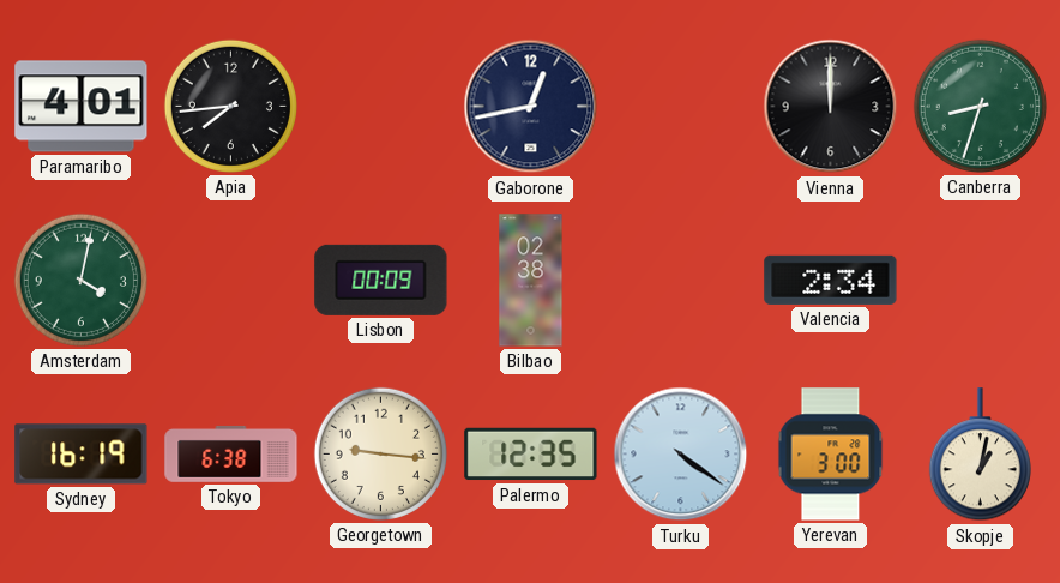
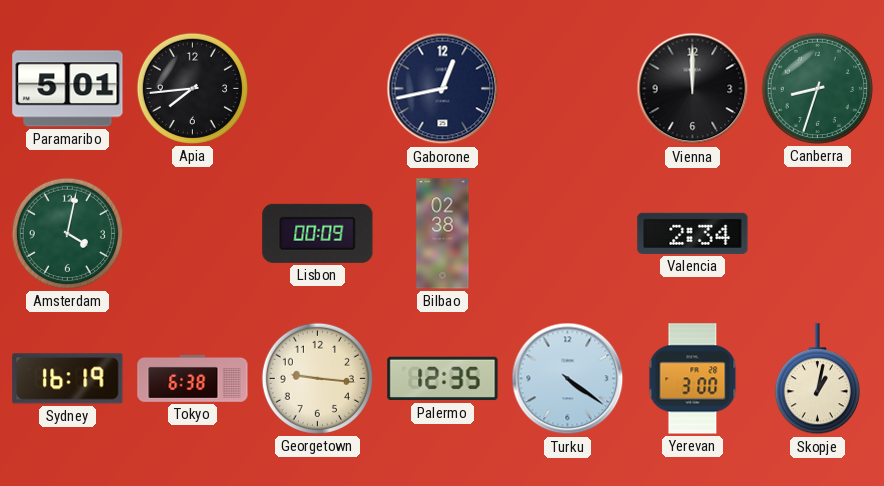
Paramaribo: 4:01 -> 5:01
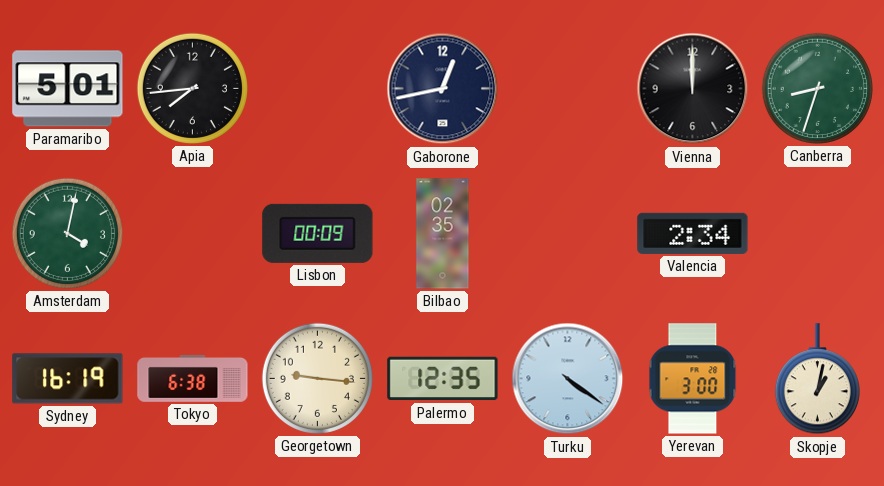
Bilbao: 02:38 -> 02:35
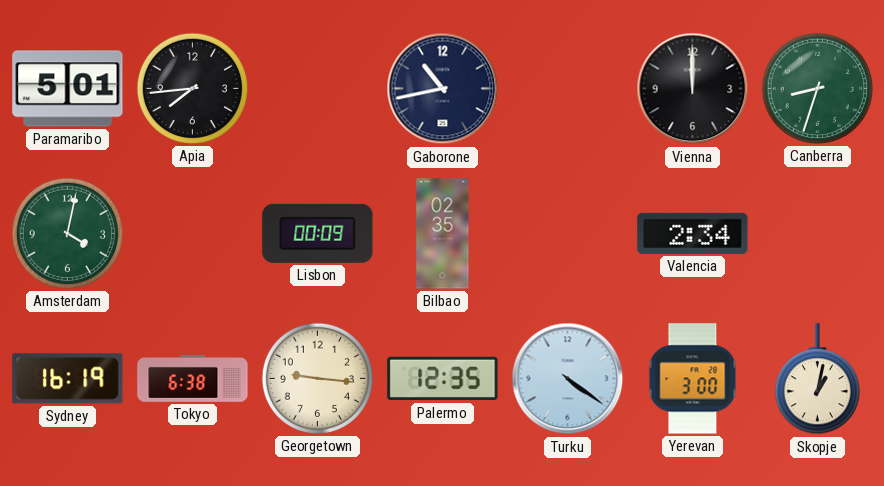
Gaborone: 12:43 -> 10:43
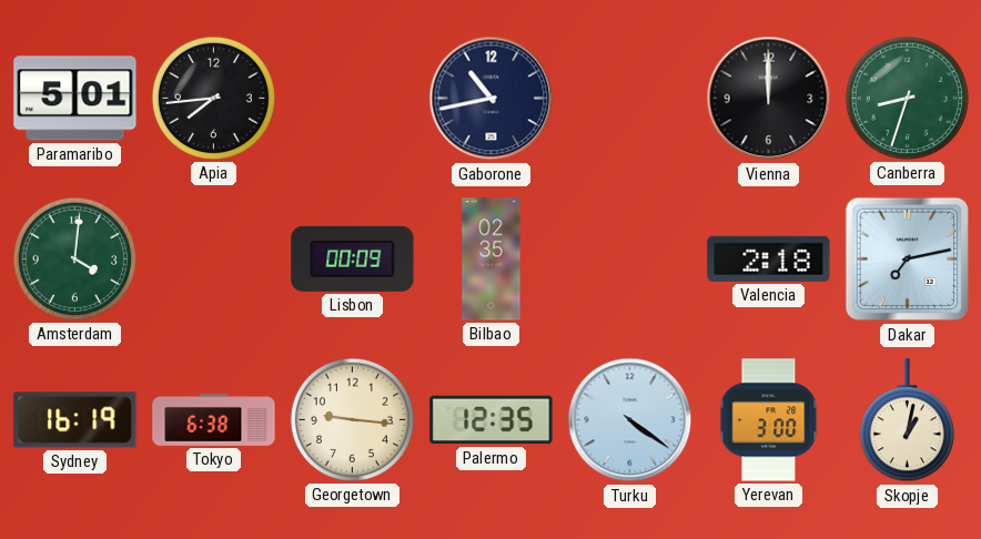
Amsterdam: 4:02 -> 4:01
Valencia: 2:34 -> 2:18
Dakar: none -> 7:13
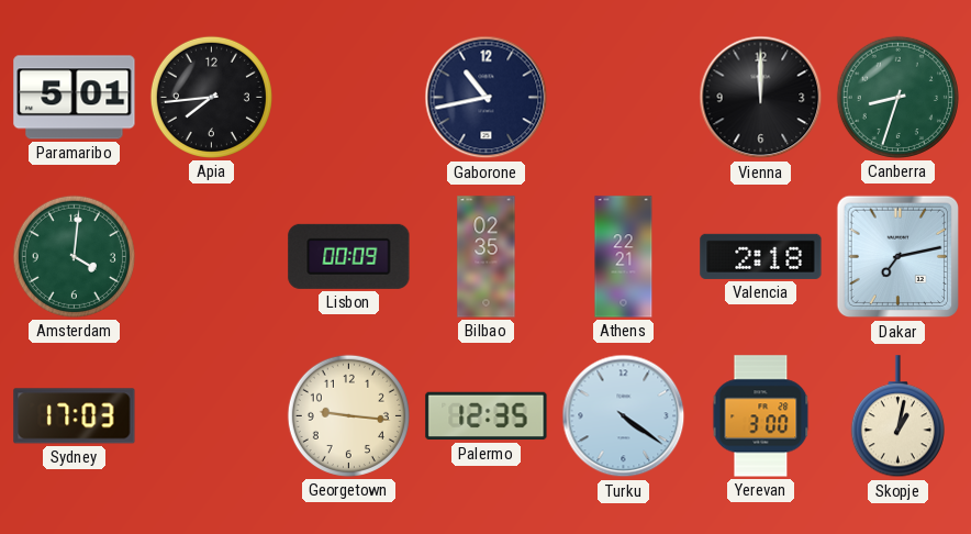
Athens: none -> 22:21
Sydney: 16:19 -> 17:03
Tokyo: 6:38 -> none
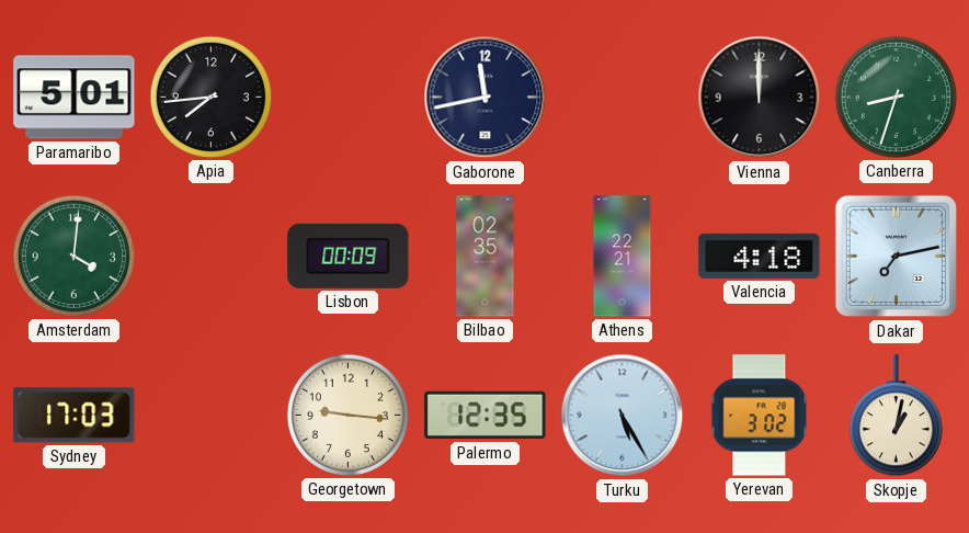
Gaborone: 10:43 -> 11:43
Valencia: 2:18 -> 4:18
Turku: 4:21 -> 5:25
Yerevan: 3:00 -> 3:02
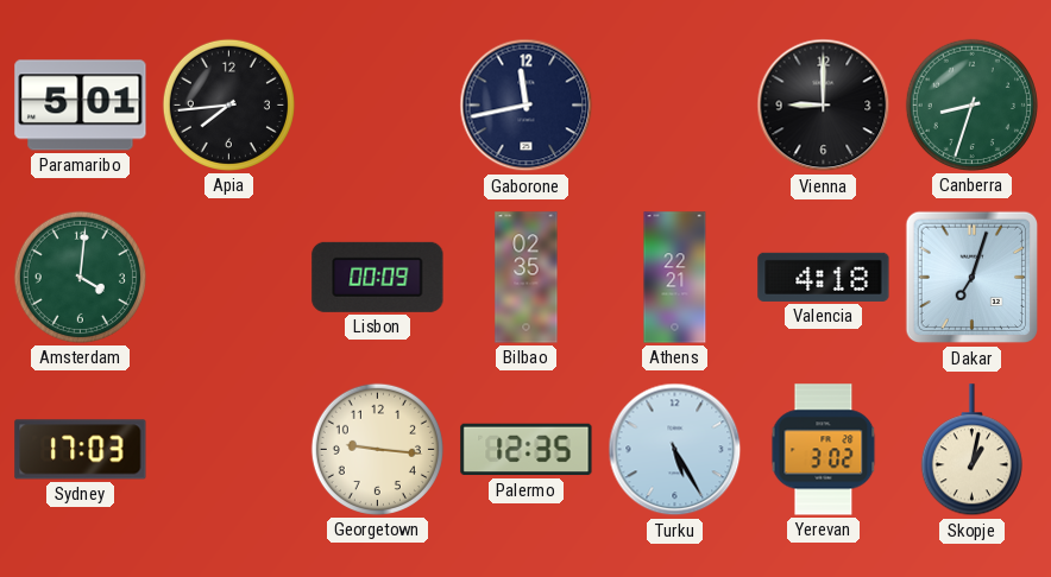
Vienna: 12:00 -> 9:00
Dakar: 7:13 -> 7:03
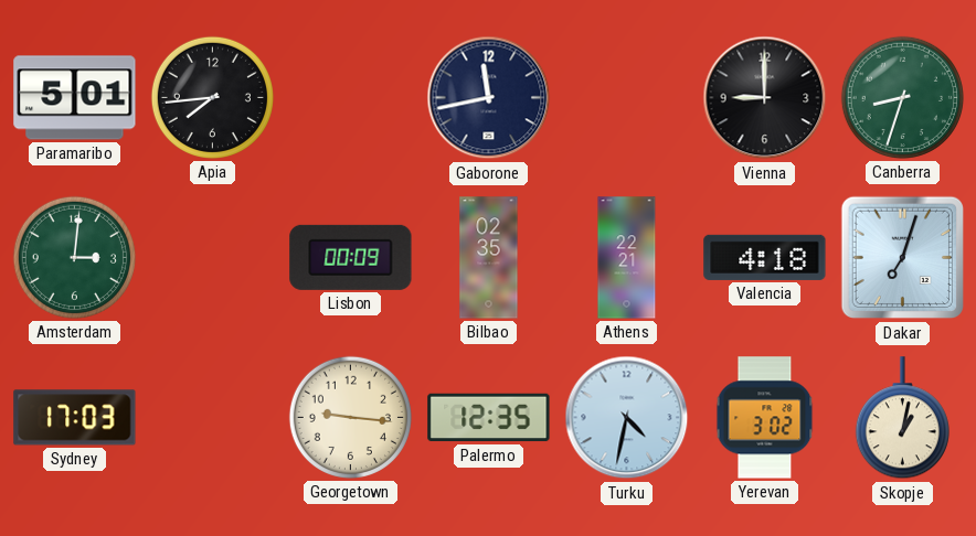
Amsterdam: 4:01 -> 3:01
Turku: 5:25 -> 4:32
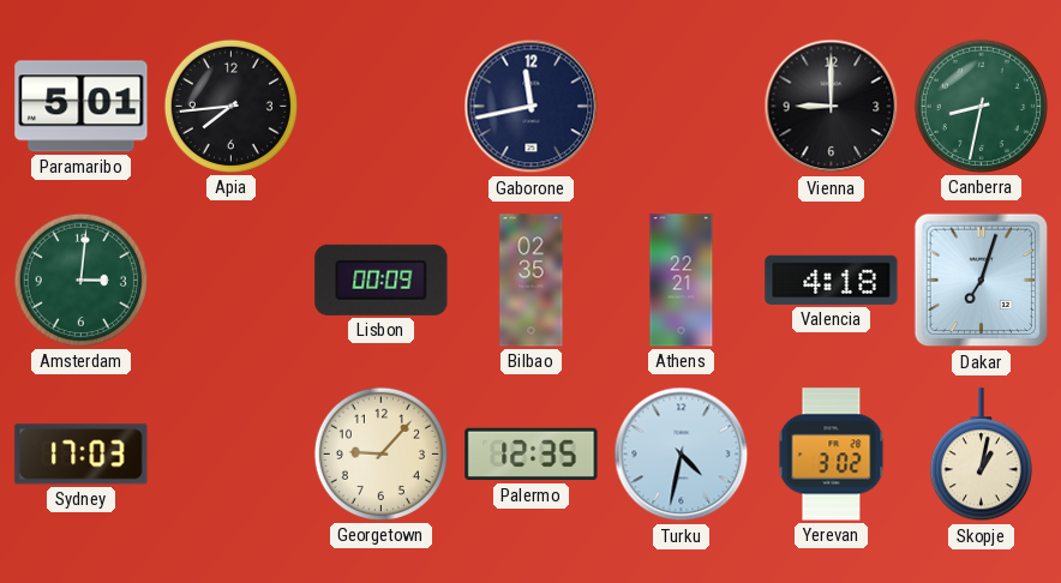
Canberra: 8:33 -> 8:32
Georgetown: 9:16 -> 9:07
